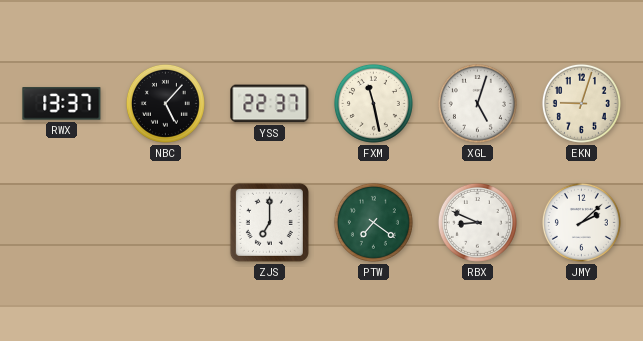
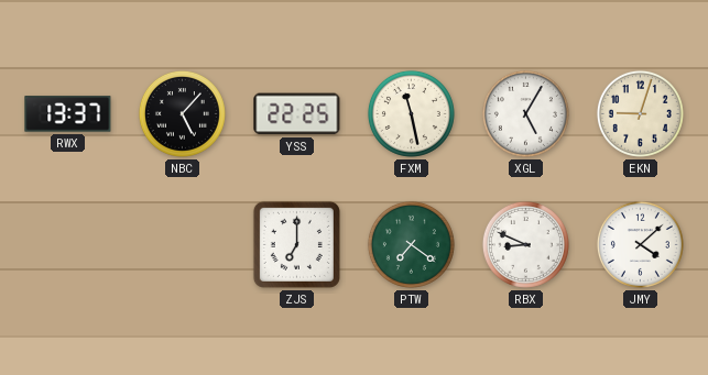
YSS: 22:37 -> 22:25
XGL: 5:03 -> 5:05
JMY: 2:08 -> 4:08
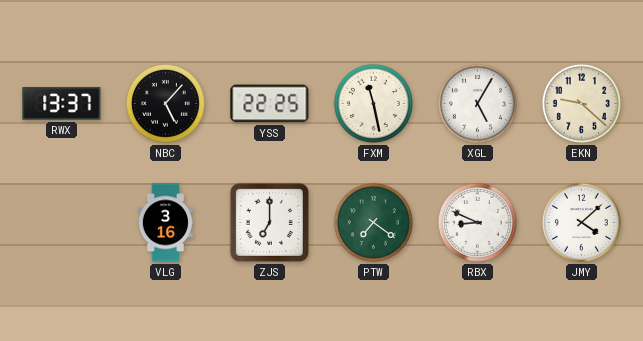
EKN: 9:03 -> 9:22
VLG: none -> 3:16
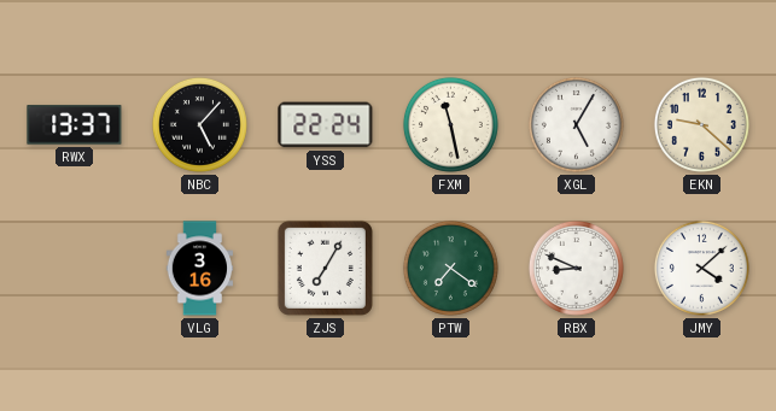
YSS: 22:25 -> 22:24
ZJS: 7:00 -> 7:05
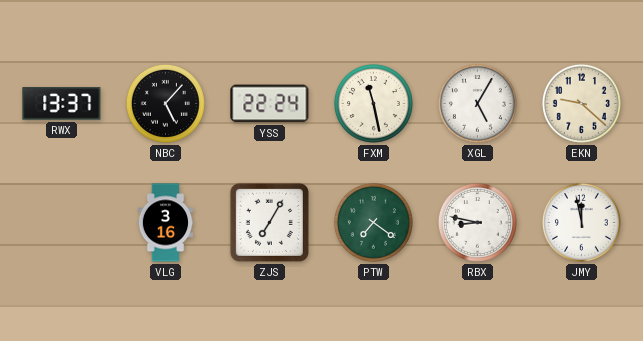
RBX: 8:49 -> 8:47
JMY: 4:08 -> 11:58
